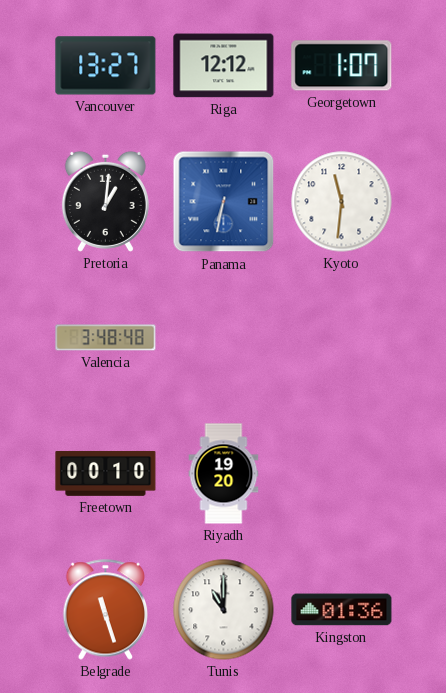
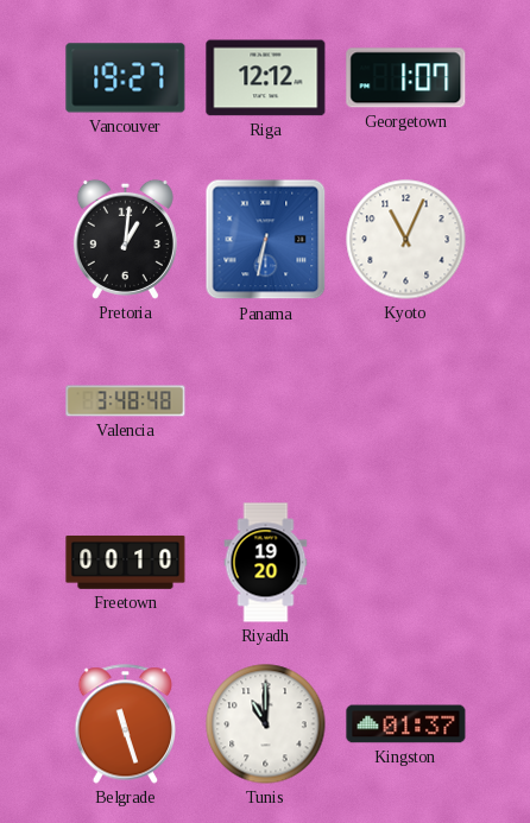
Vancouver: 13:27 -> 19:27
Kyoto: 11:31 -> 11:04
Kingston: 01:36 -> 01:37
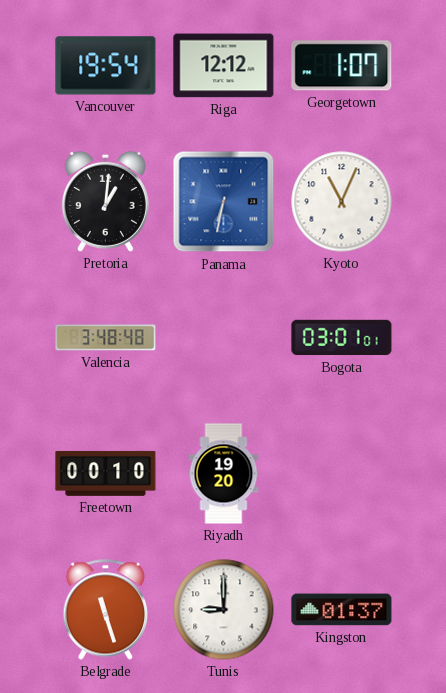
Vancouver: 19:27 -> 19:54
Bogota: none -> 03:01
Tunis: 11:00 -> 9:00
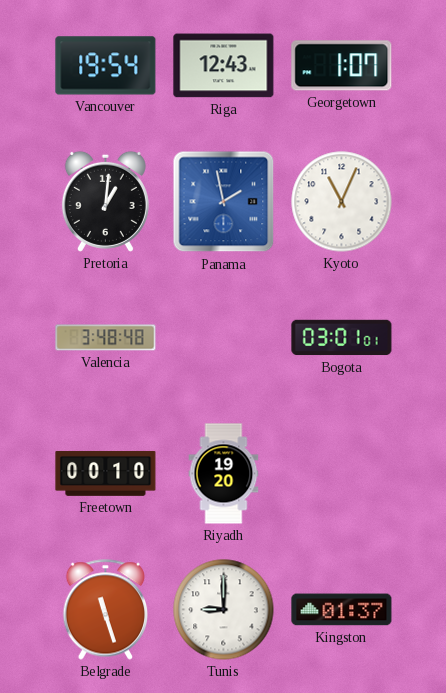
Riga: 12:12 -> 12:43
Panama: 6:32 -> 1:58
